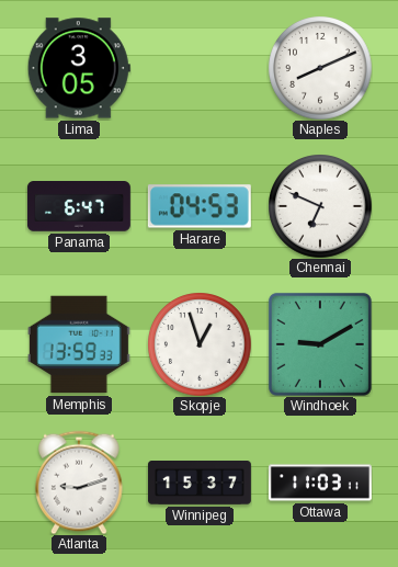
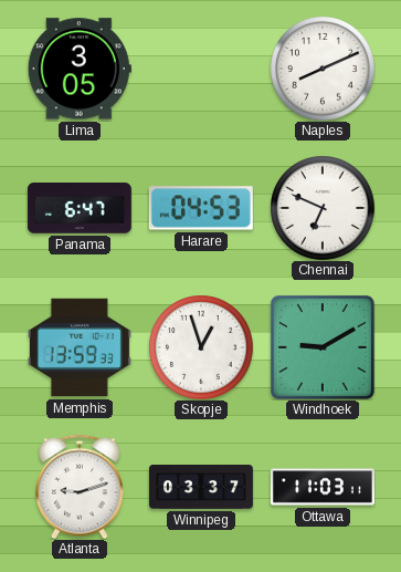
Winnipeg: 15:37 -> 03:37
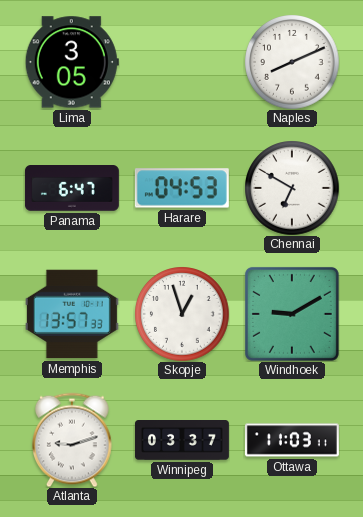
Chennai: 6:49 -> 6:50
Memphis: 13:59 -> 13:57
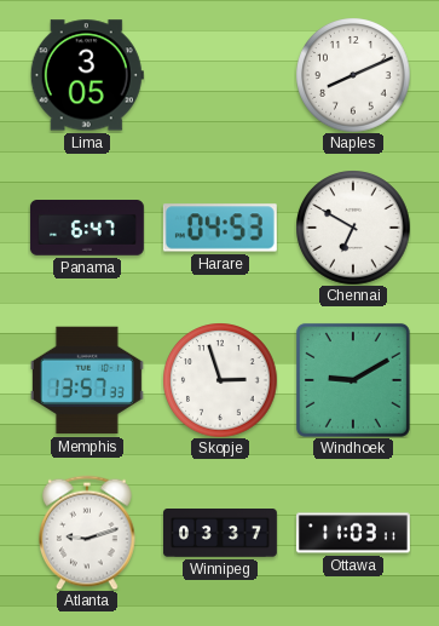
Skopje: 12:57 -> 2:57
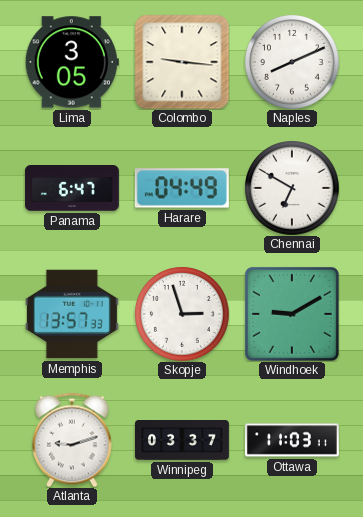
Colombo: none -> 9:16
Harare: 04:53 -> 04:49
